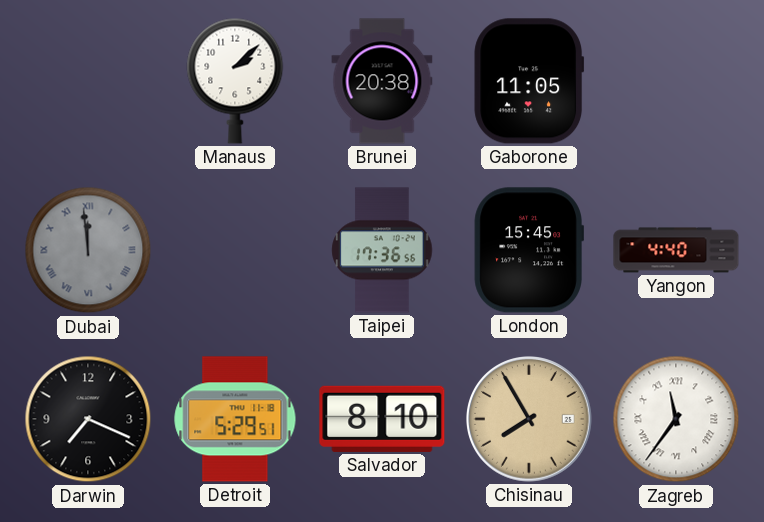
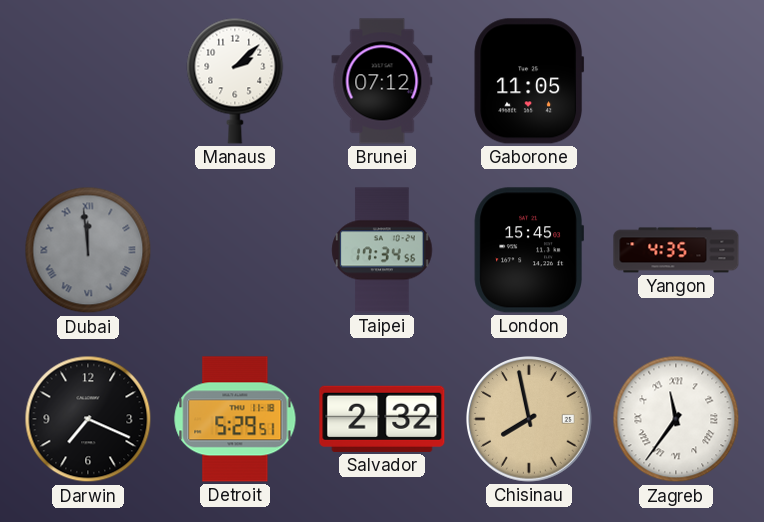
Brunei: 20:38 -> 07:12
Taipei: 17:36 -> 17:34
Yangon: 4:40 -> 4:35
Salvador: 8:10 -> 2:32
Chisinau: 7:55 -> 7:58
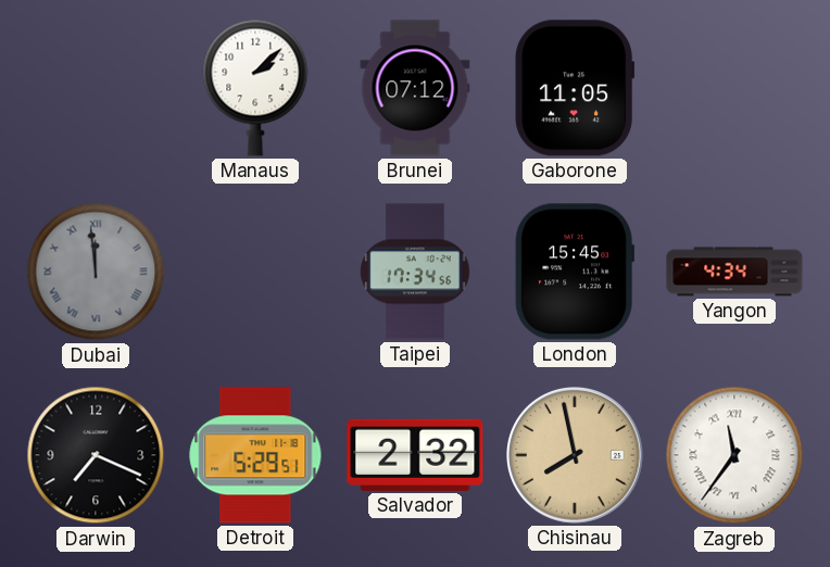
Yangon: 4:35 -> 4:34
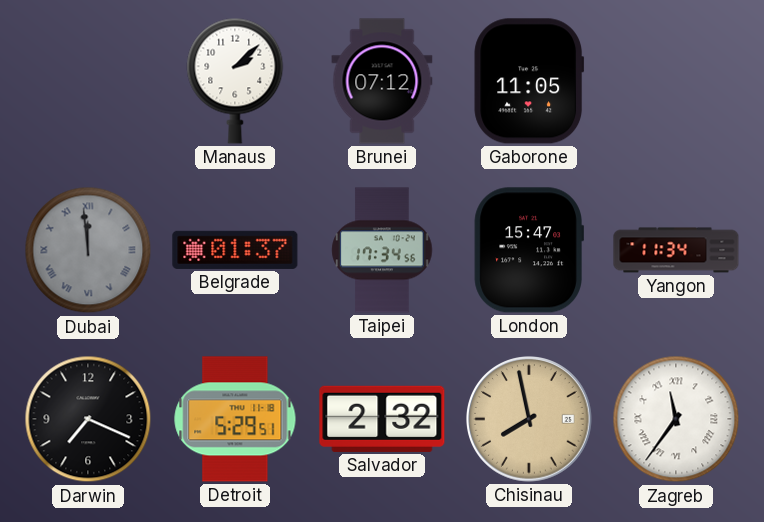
Belgrade: none -> 01:37
London: 15:45 -> 15:47
Yangon: 4:34 -> 11:34
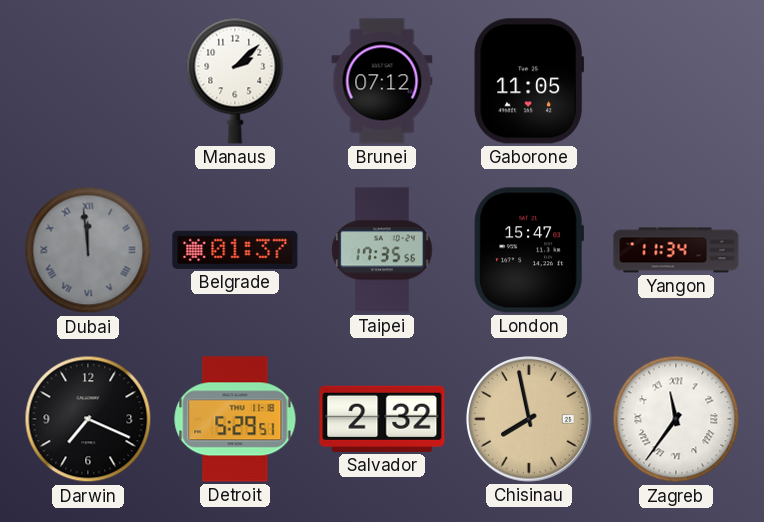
Taipei: 17:34 -> 17:35
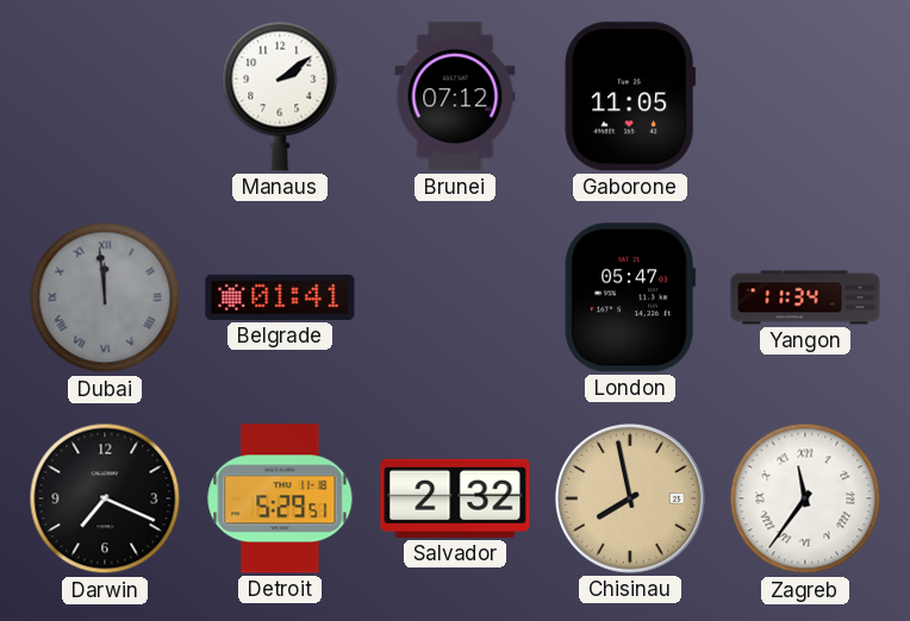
Manaus: 2:08 -> 2:09
Belgrade: 01:37 -> 01:41
Taipei: 17:35 -> none
London: 15:47 -> 05:47
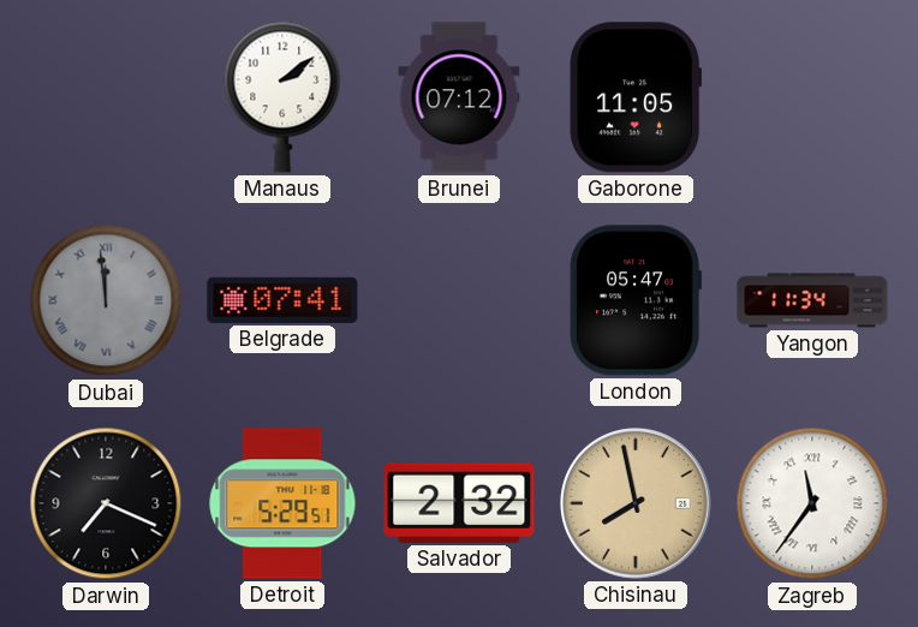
Belgrade: 01:41 -> 07:41
